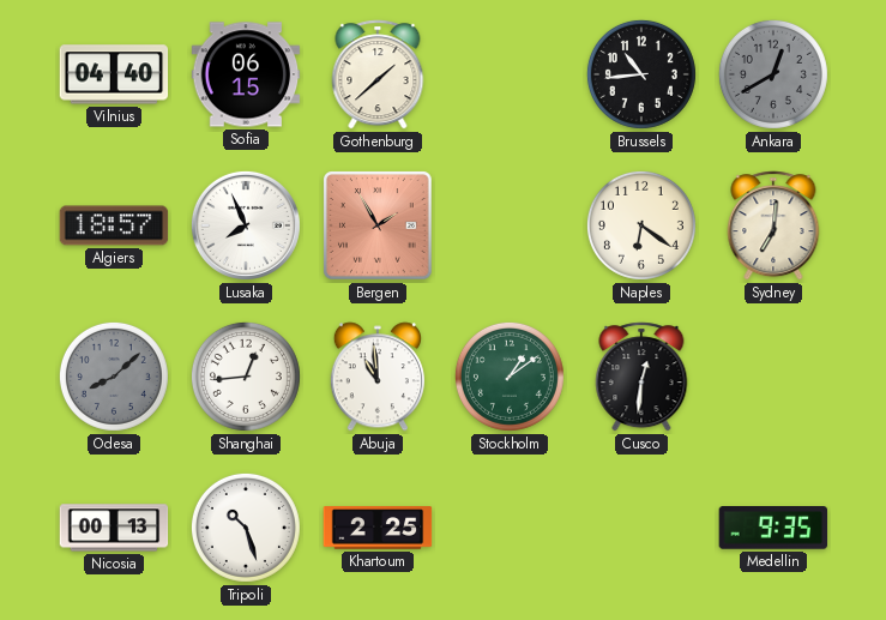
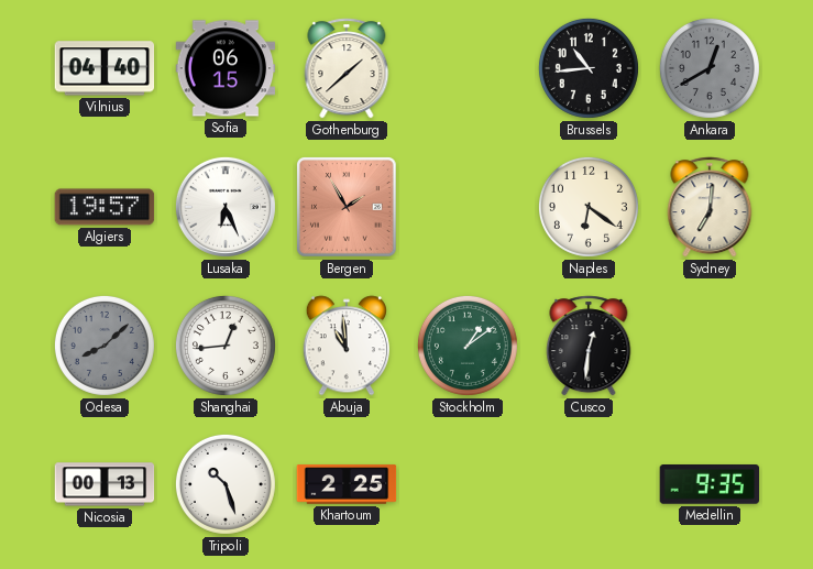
Algiers: 18:57 -> 19:57
Lusaka: 7:56 -> 6:26
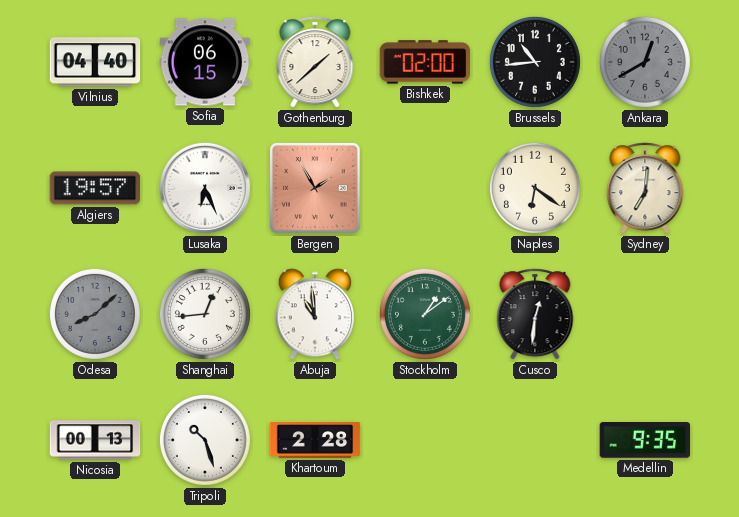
Bishkek: none -> 02:00
Khartoum: 2:25 -> 2:28
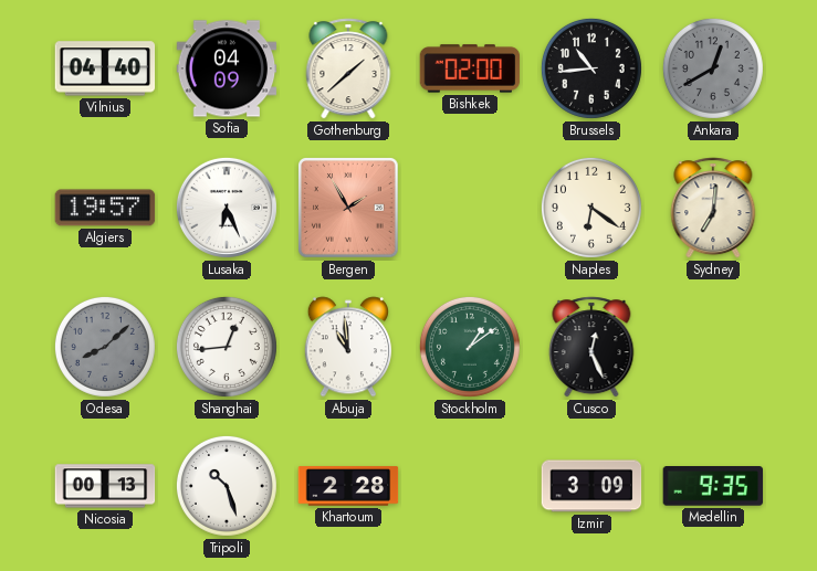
Sofia: 06:15 -> 04:09
Cusco: 12:31 -> 12:26
Izmir: none -> 3:09
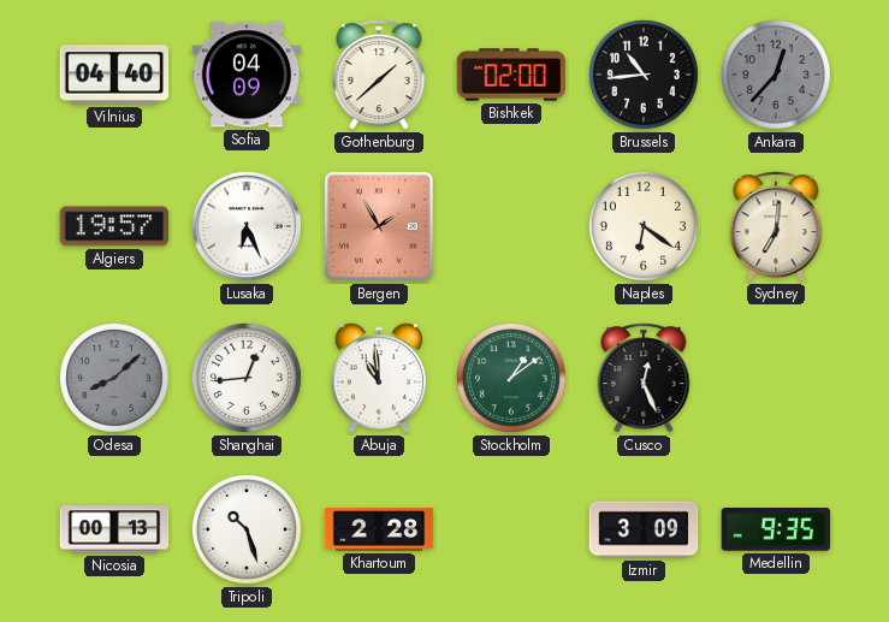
Ankara: 12:40 -> 12:37
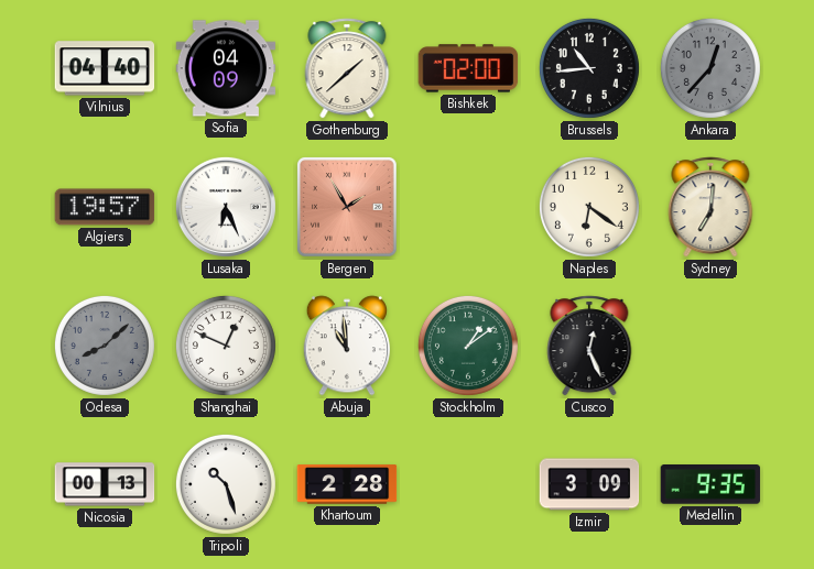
Shanghai: 12:44 -> 12:49
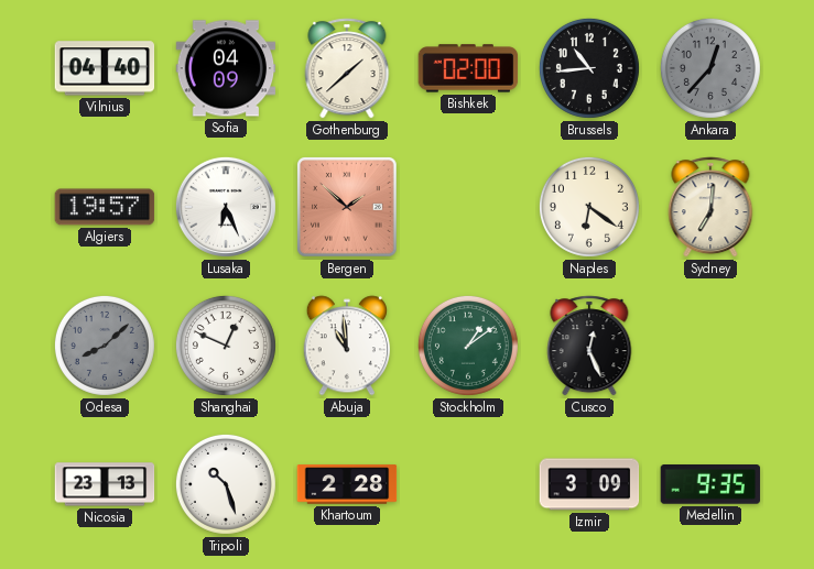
Bergen: 1:55 -> 1:52
Nicosia: 00:13 -> 23:13
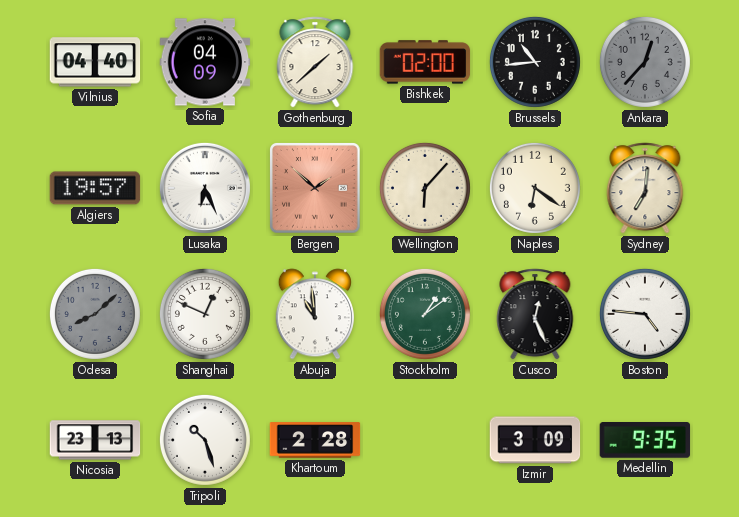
Wellington: none -> 6:07
Boston: none -> 4:46
